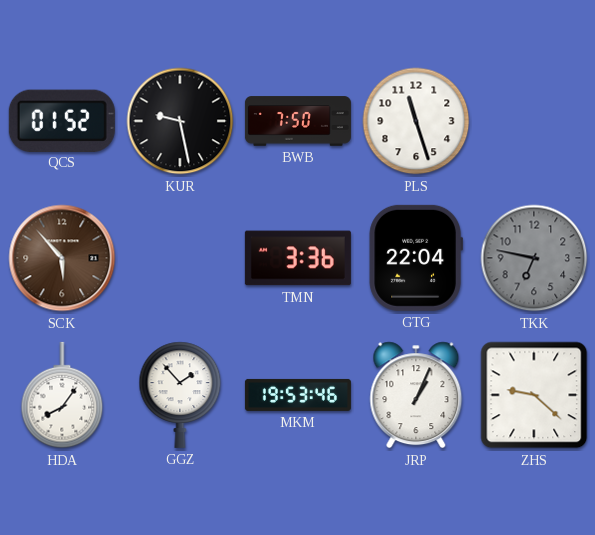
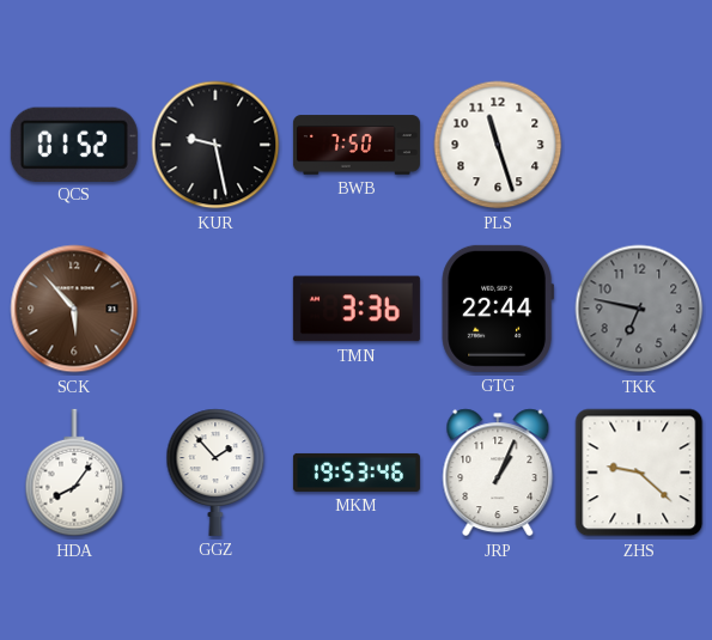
GTG: 22:04 -> 22:44
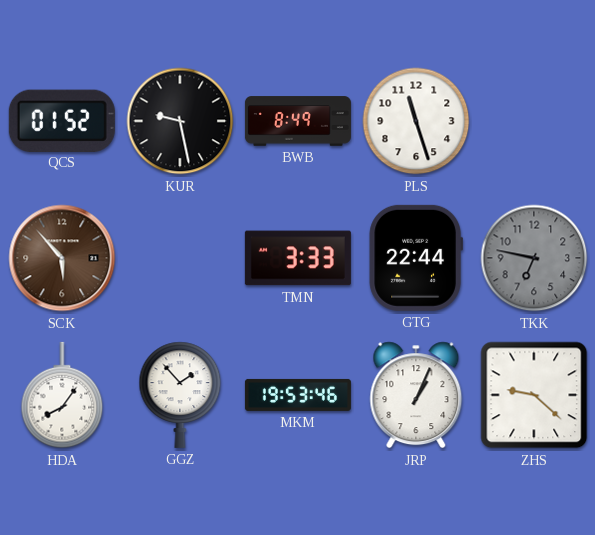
BWB: 7:50 -> 8:49
TMN: 3:36 -> 3:33
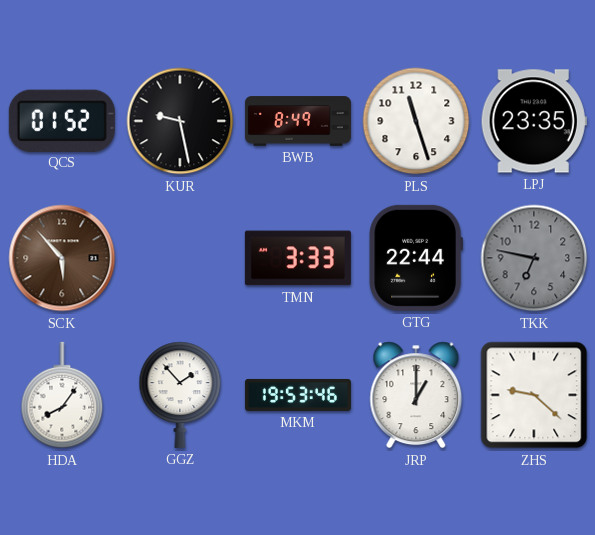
LPJ: none -> 23:35
JRP: 1:04 -> 1:00
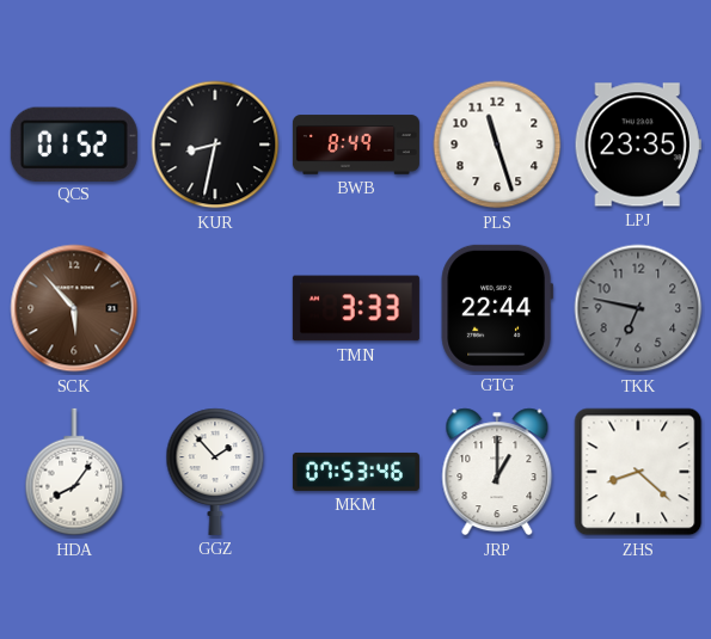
KUR: 9:28 -> 8:32
MKM: 19:53 -> 07:53
ZHS: 9:22 -> 8:22
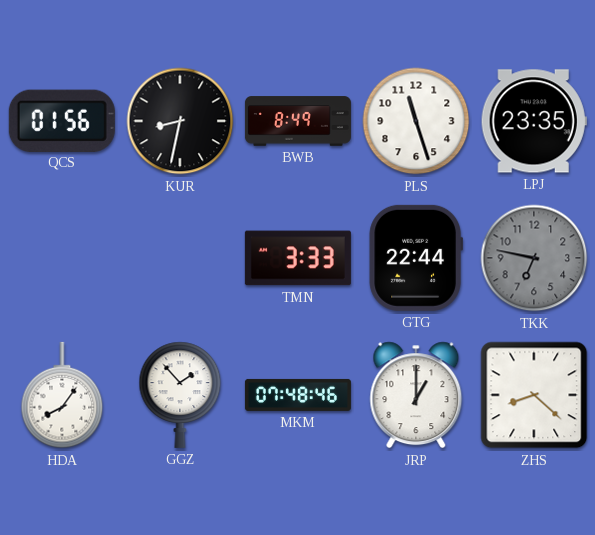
QCS: 01:52 -> 01:56
SCK: 5:53 -> none
MKM: 07:53 -> 07:48
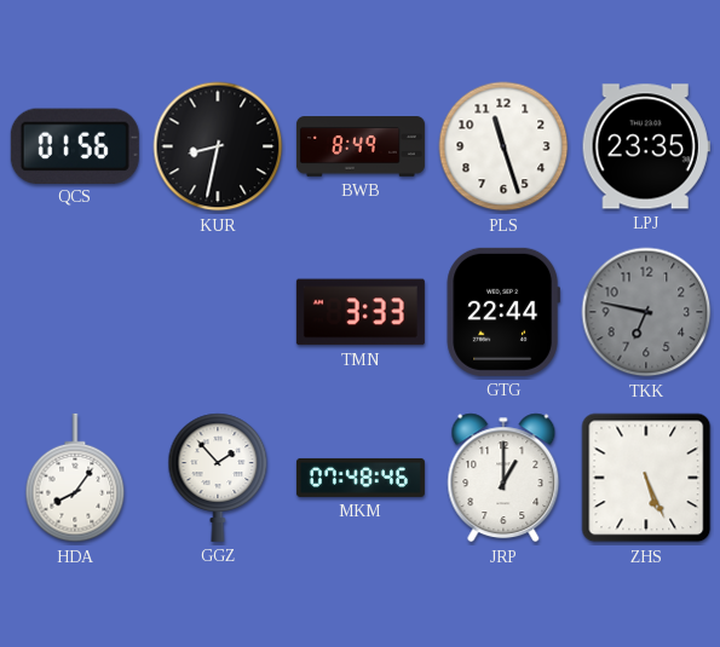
ZHS: 8:22 -> 5:26
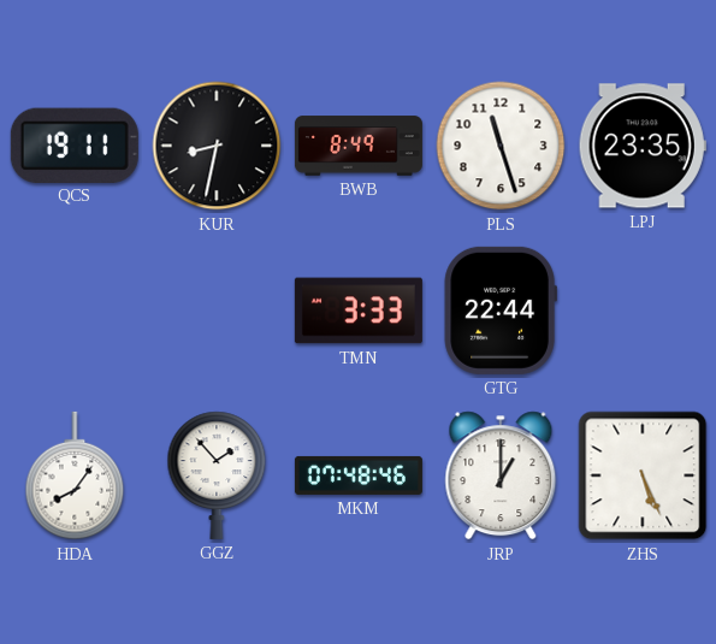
QCS: 01:56 -> 19:11
TKK: 6:47 -> none
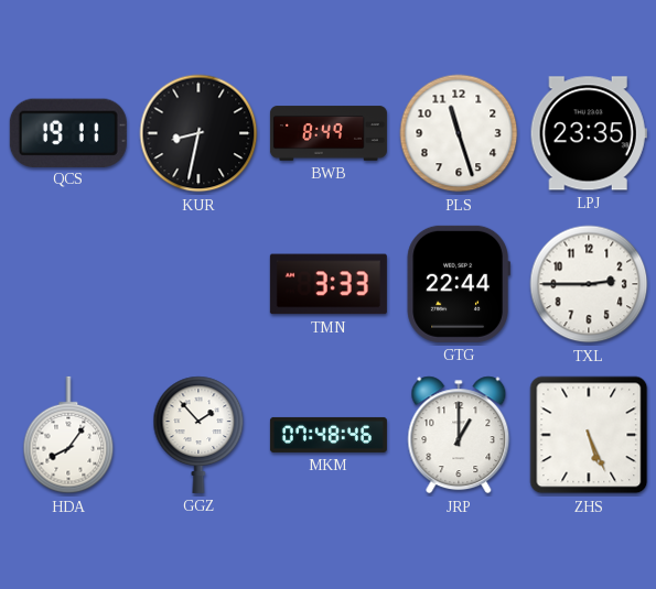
TXL: none -> 2:45
